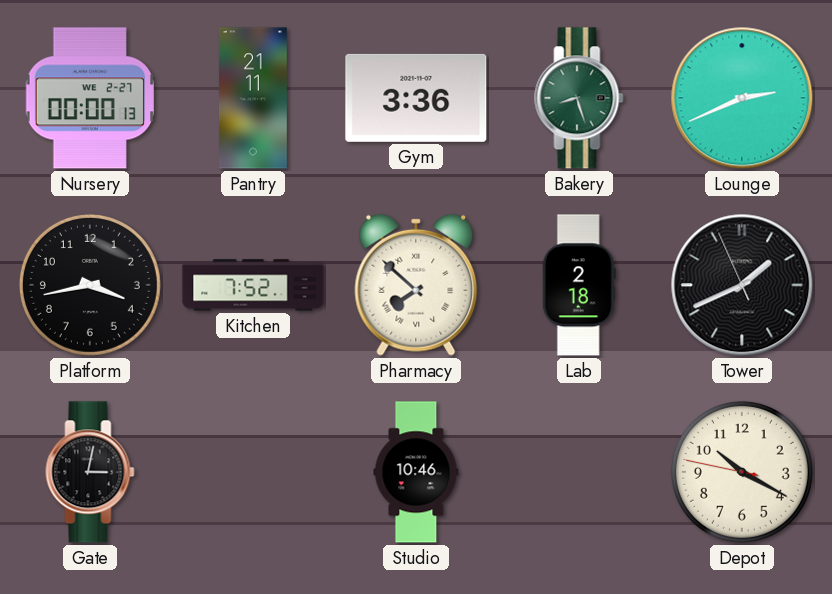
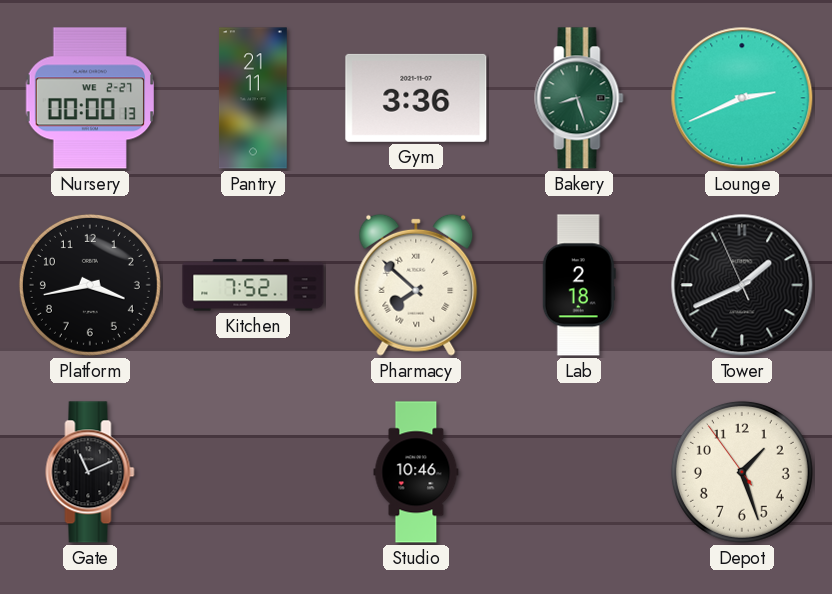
Gate: 3:02 -> 11:11
Depot: 10:19 -> 1:26
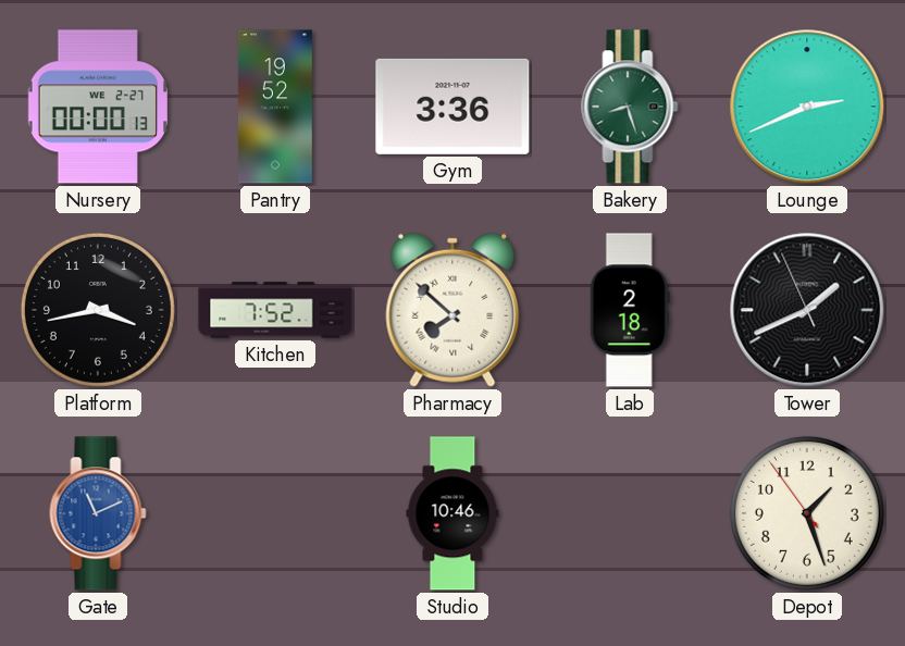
Pantry: 21:11 -> 19:52
Gate dial: black -> blue
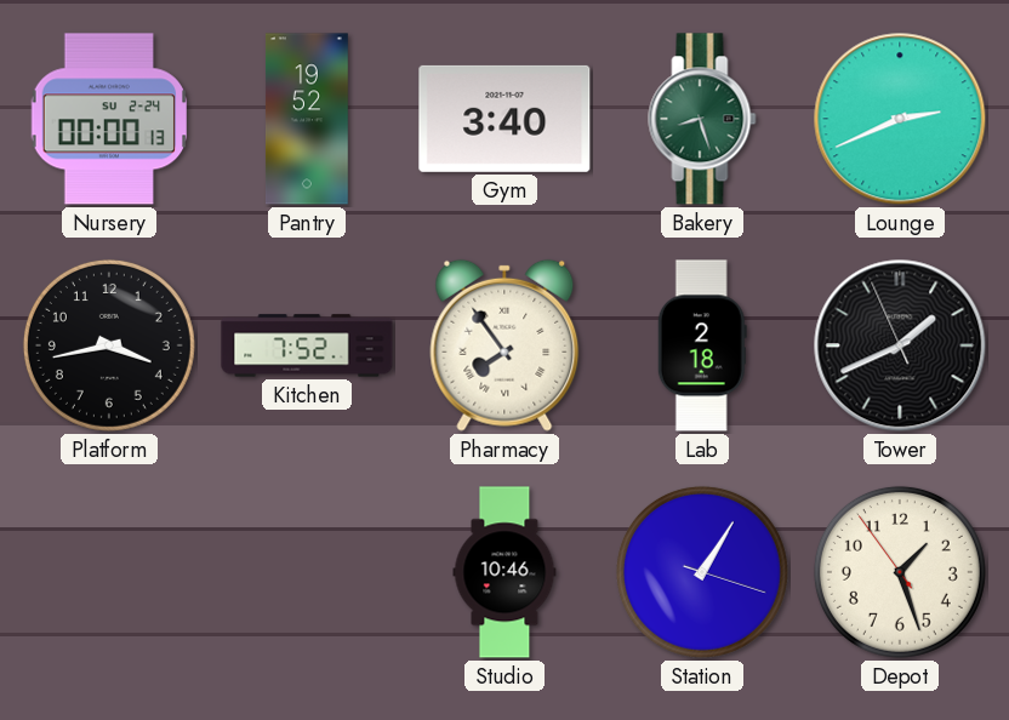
Nursery date: WE 2-27 -> SU 2-24
Gym: 3:36 -> 3:40
Pharmacy: 7:52 -> 7:54
Gate: 11:11 -> none
Station: none -> 1:05
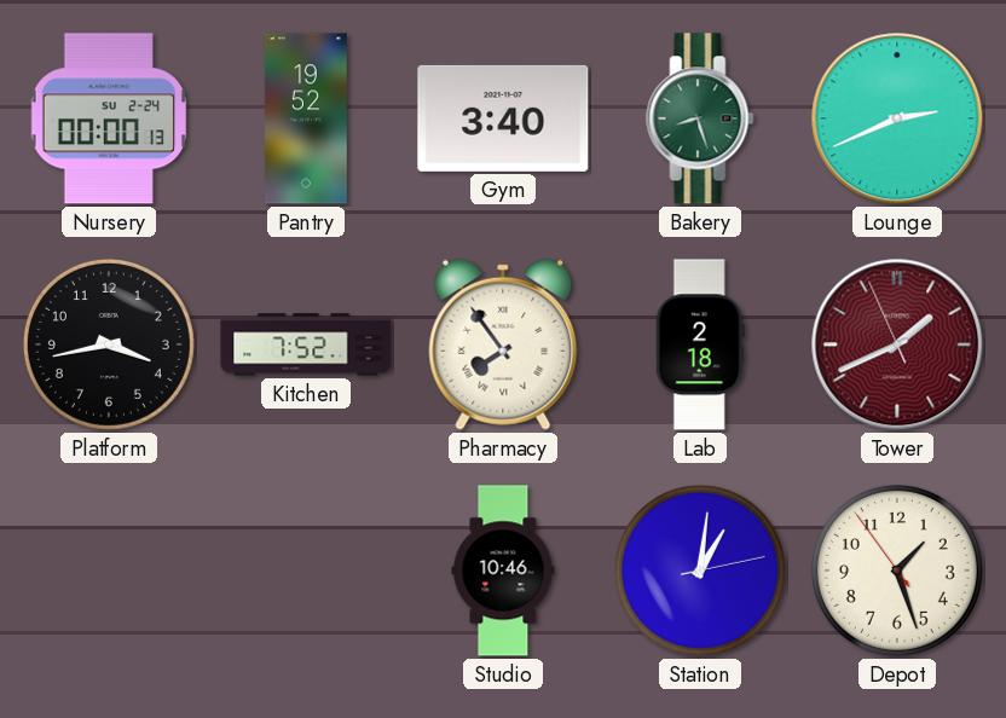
Tower dial: black -> burgundy
Station: 1:05 -> 1:01
